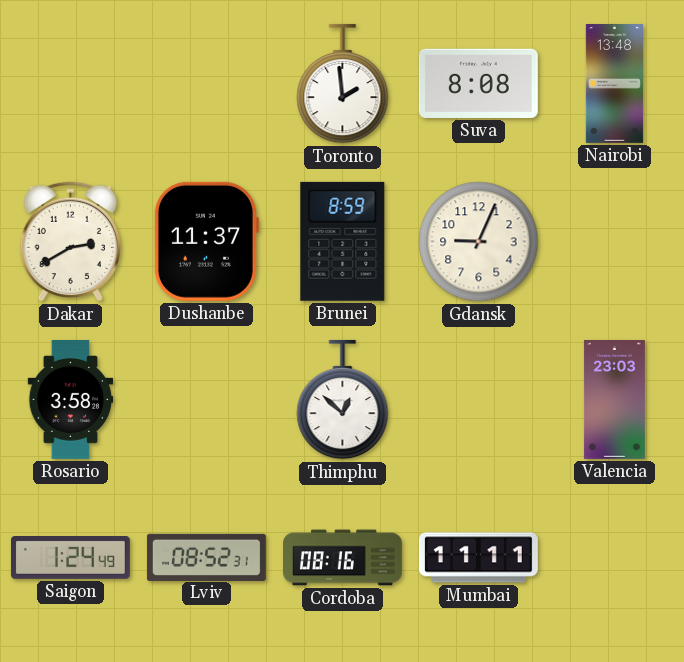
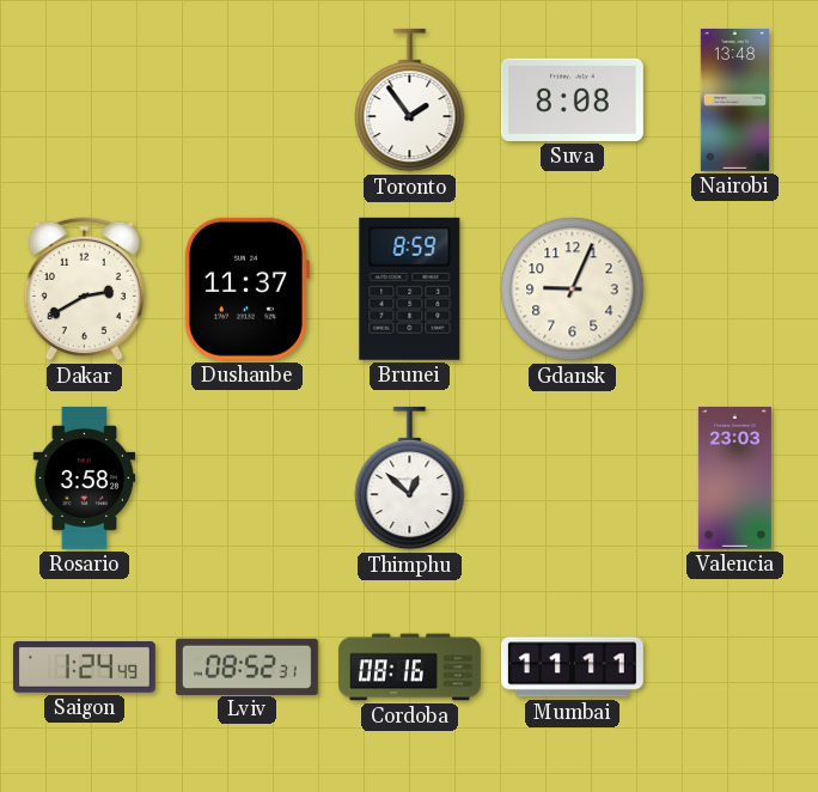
Toronto: 1:59 -> 1:54
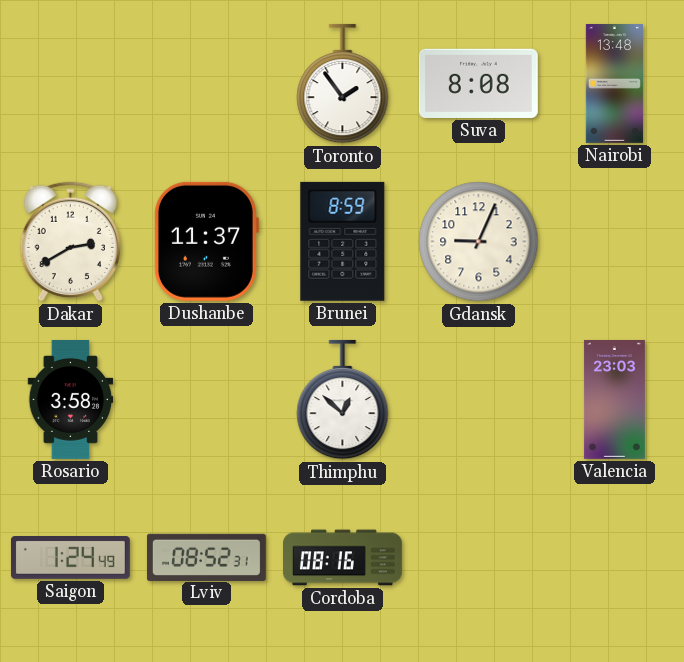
Mumbai: 11:11 -> none
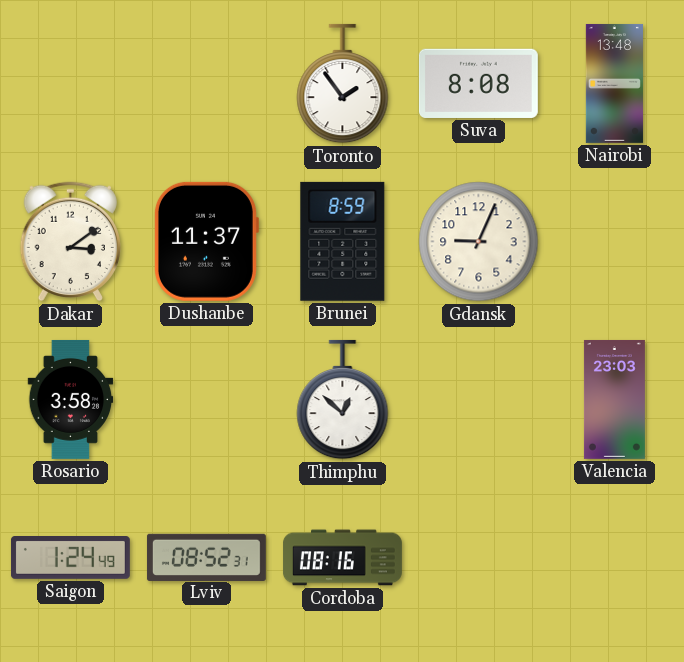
Dakar: 2:40 -> 3:09
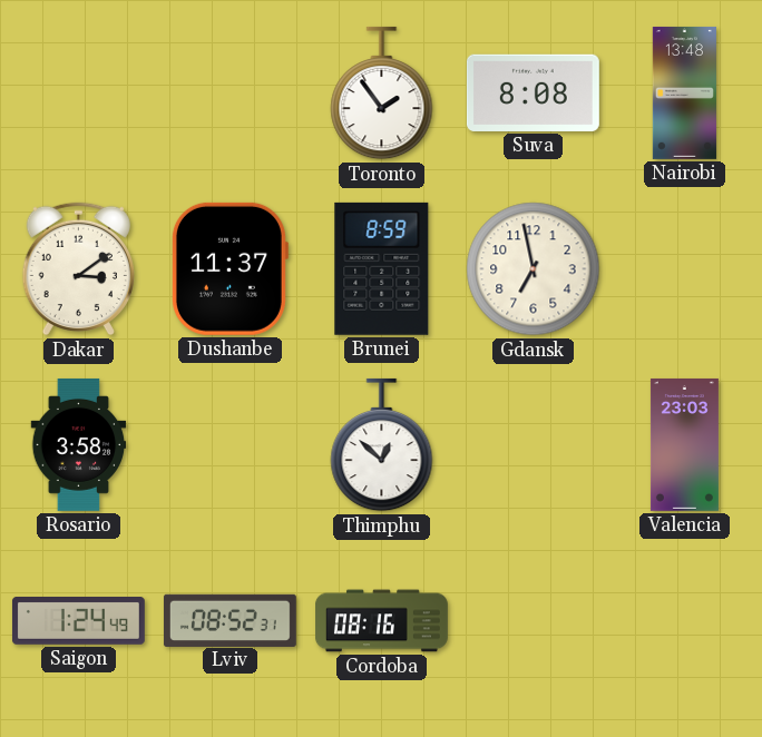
Gdansk: 9:04 -> 6:58
